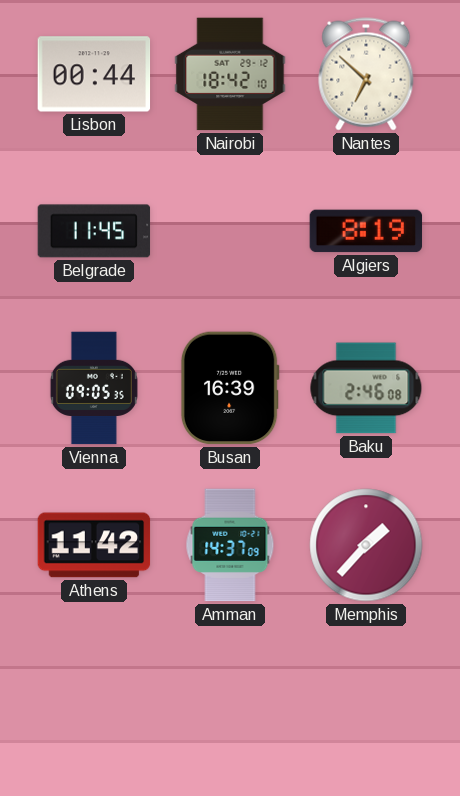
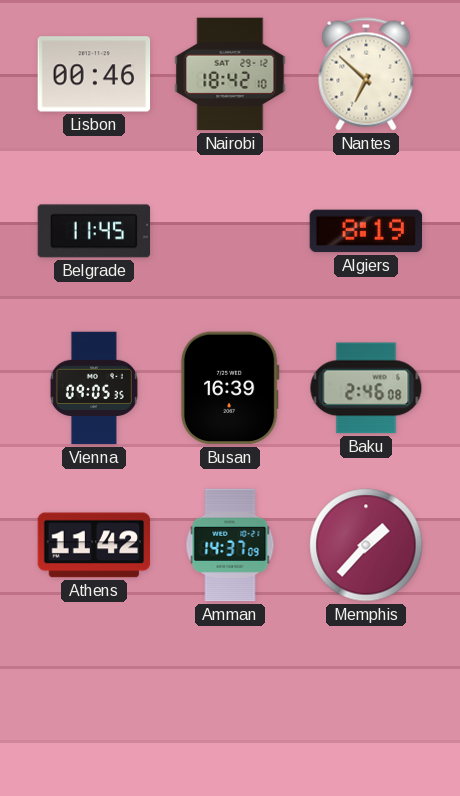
Lisbon: 00:44 -> 00:46
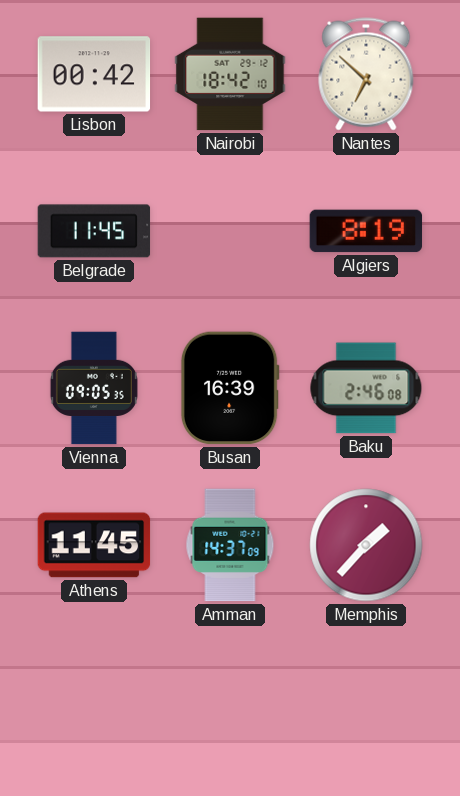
Lisbon: 00:46 -> 00:42
Athens: 11:42 -> 11:45
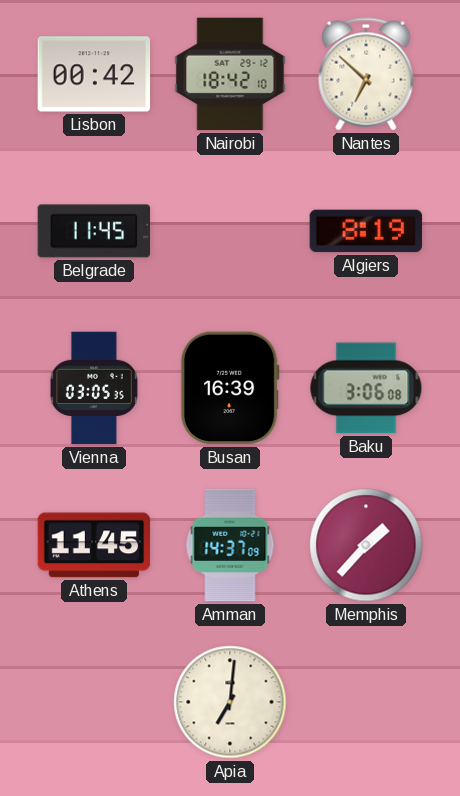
Vienna: 09:05 -> 03:05
Baku: 2:46 -> 3:06
Apia: none -> 7:01
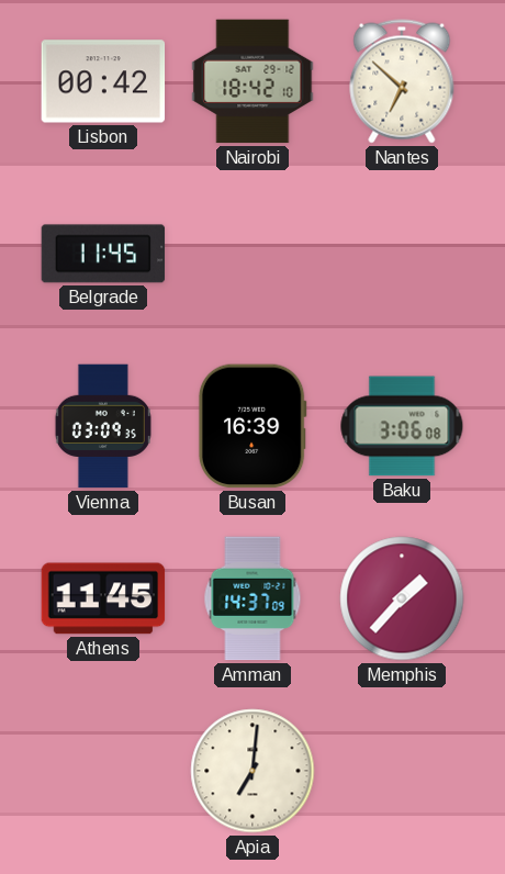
Algiers: 8:19 -> none
Vienna: 03:05 -> 03:09
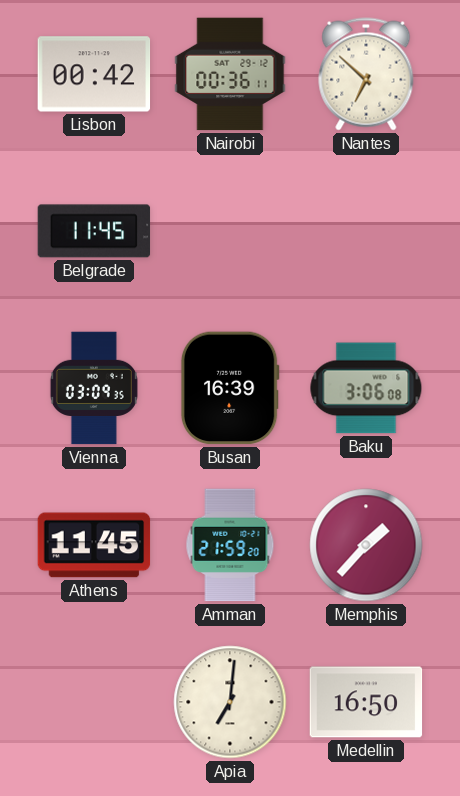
Nairobi: 18:42 -> 00:36
Amman: 14:37 -> 21:59
Medellin: none -> 16:50
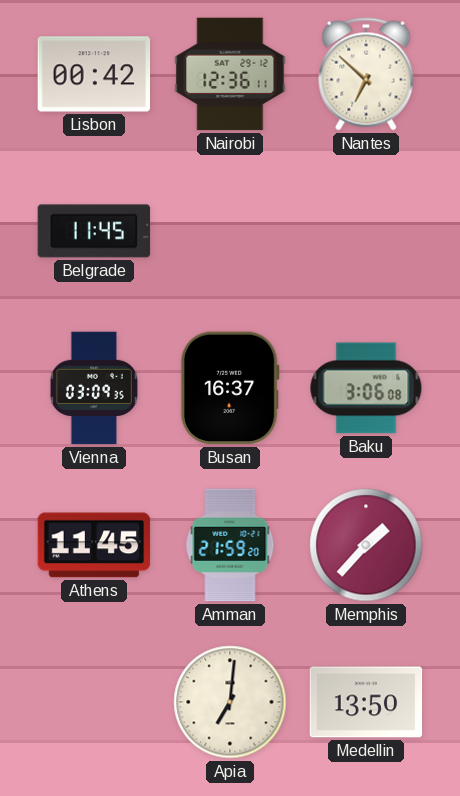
Nairobi: 00:36 -> 12:36
Busan: 16:39 -> 16:37
Medellin: 16:50 -> 13:50
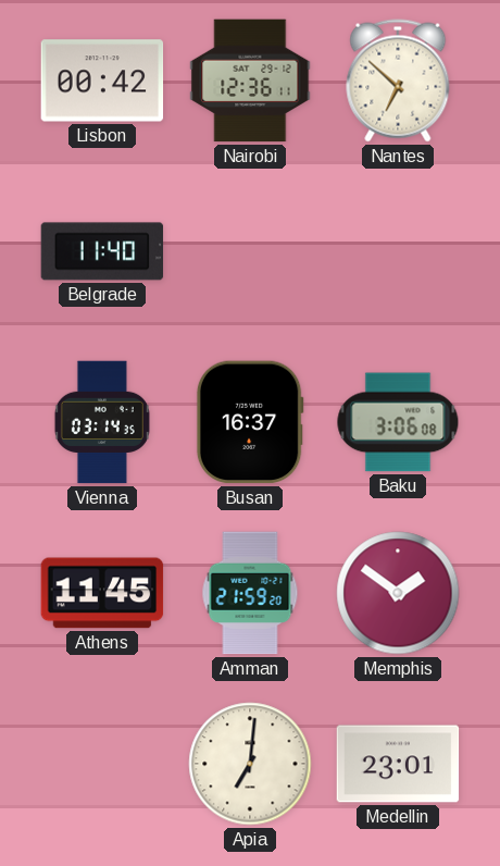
Belgrade: 11:45 -> 11:40
Vienna: 03:09 -> 03:14
Memphis: 1:37 -> 1:51
Medellin: 13:50 -> 23:01
